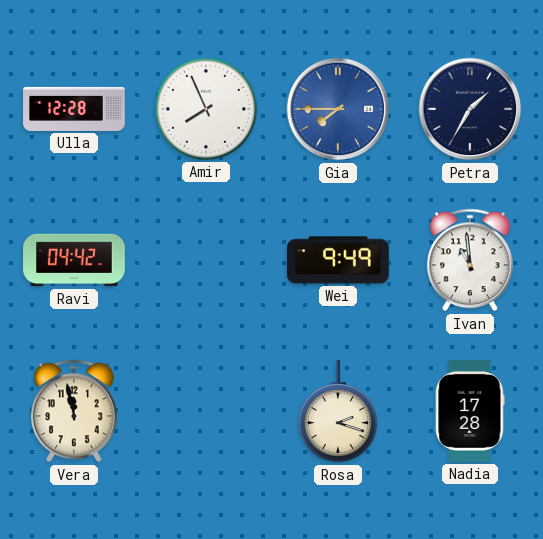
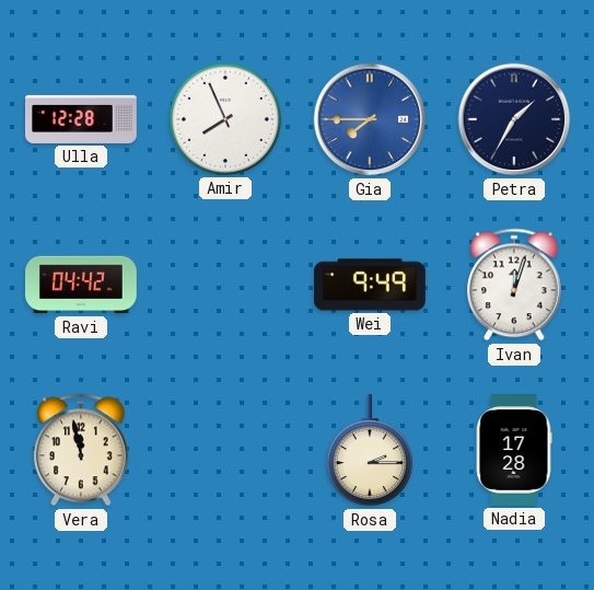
Ivan: 10:59 -> 12:03
Rosa: 2:18 -> 2:15
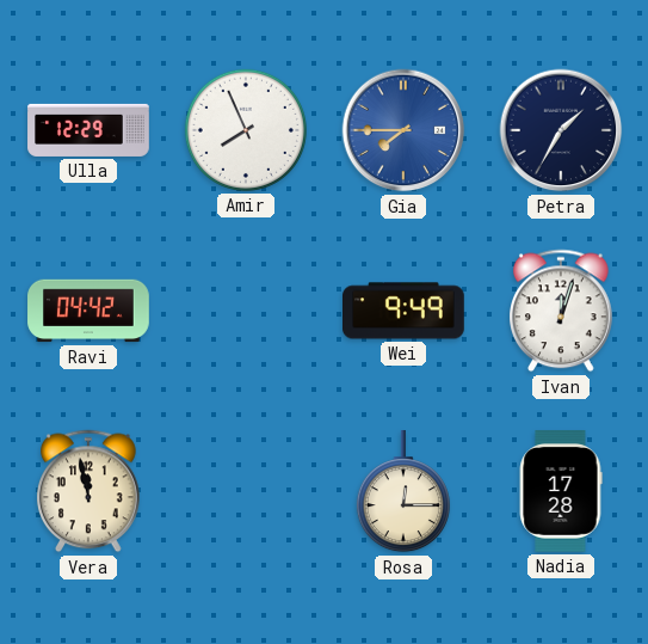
Ulla: 12:28 -> 12:29
Rosa: 2:15 -> 12:15
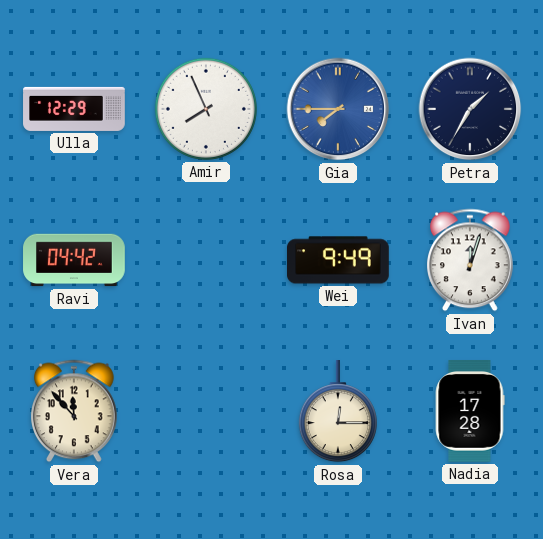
Vera: 11:58 -> 11:53
